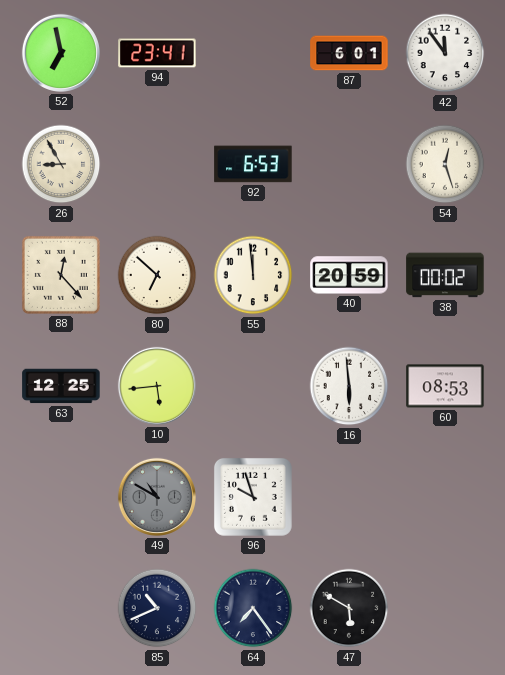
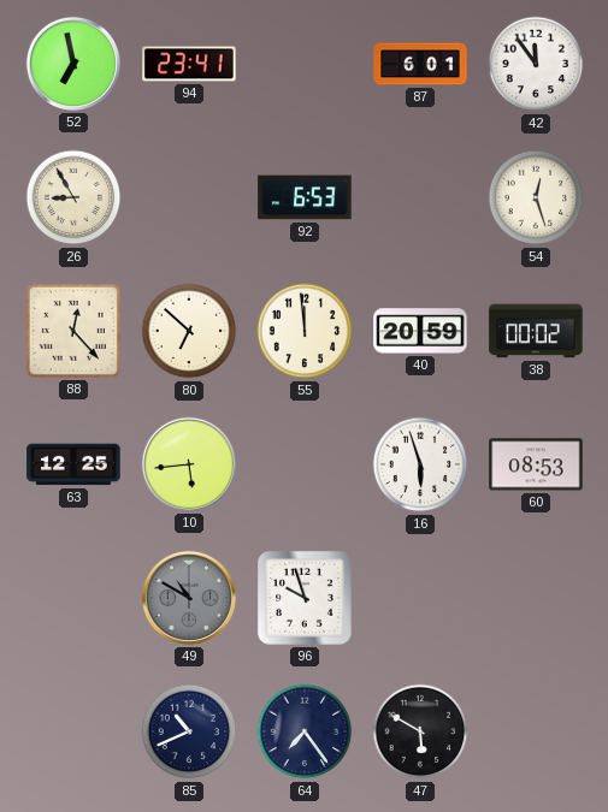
16: 5:59 -> 5:57
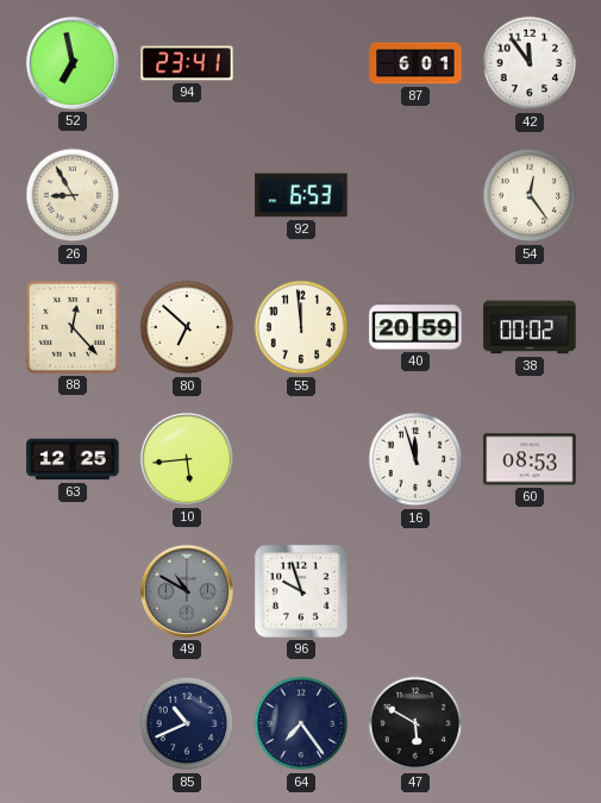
54: 12:27 -> 12:24
16: 5:57 -> 11:57
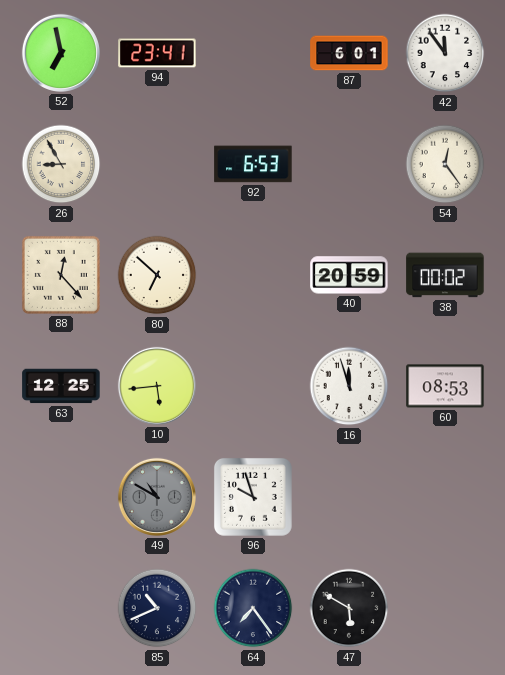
55: 11:59 -> none
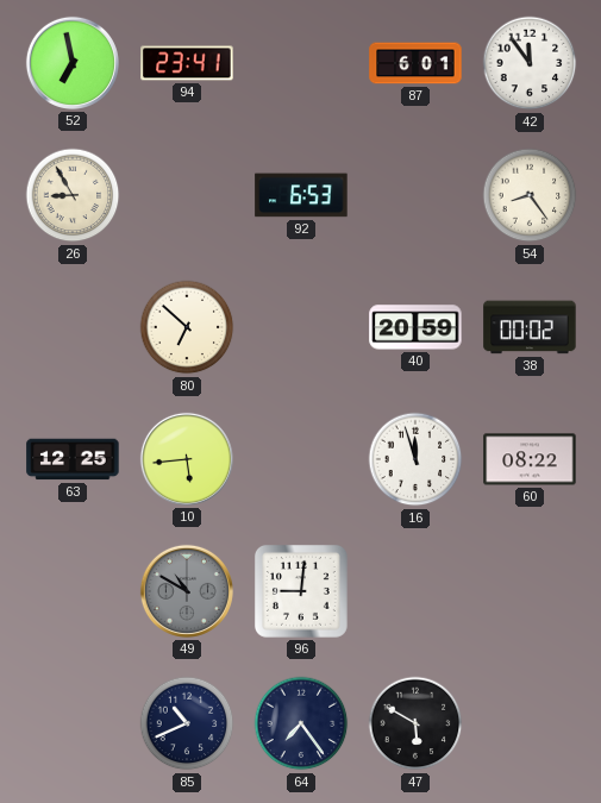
54: 12:24 -> 8:24
88: 12:23 -> none
60: 08:53 -> 08:22
96: 9:57 -> 9:01
